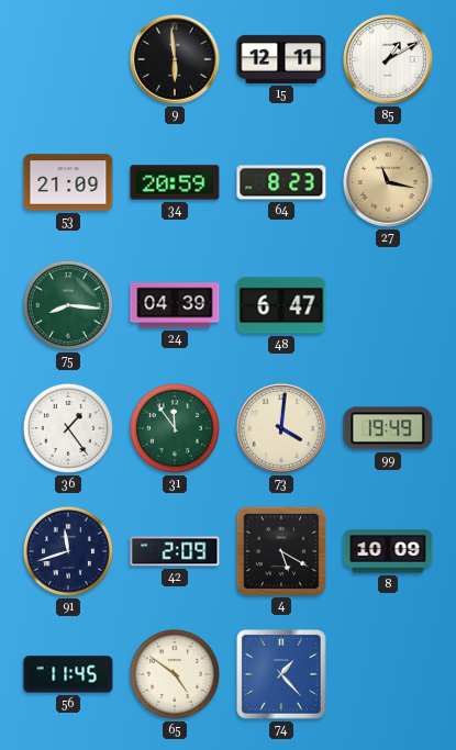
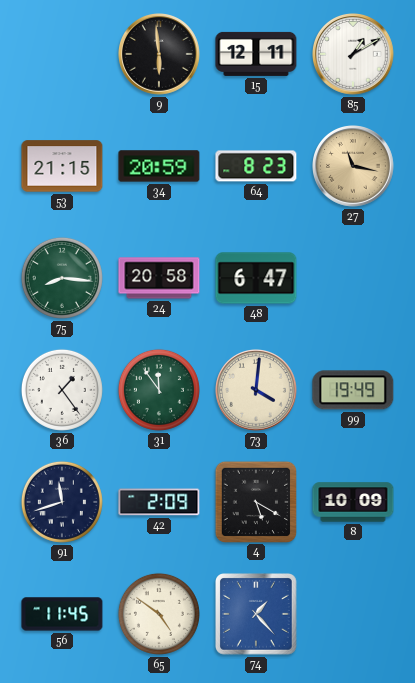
53: 21:09 -> 21:15
24: 04:39 -> 20:58
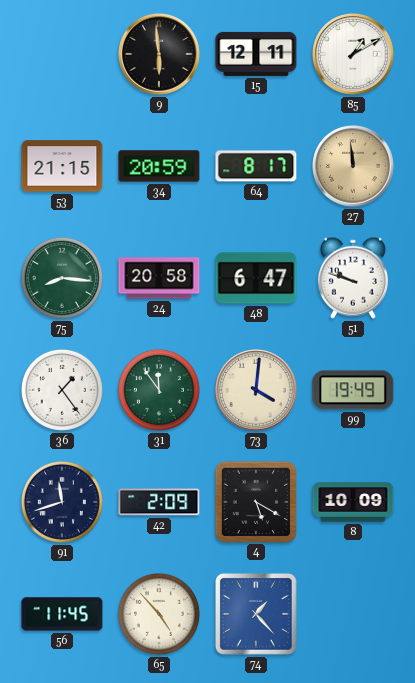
64: 8:23 -> 8:17
27: 11:17 -> 11:59
51: none -> 9:48
65: 4:51 -> 4:53
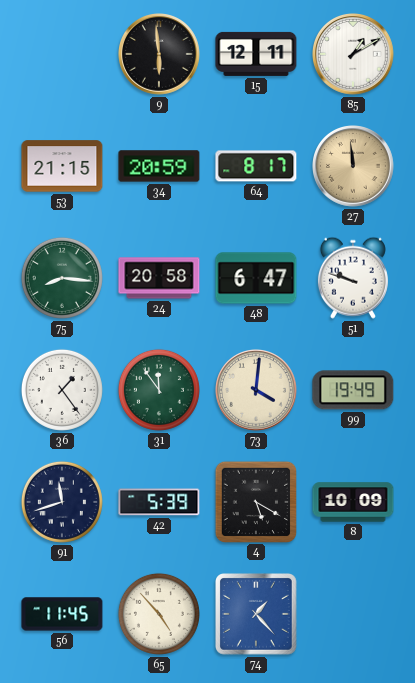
42: 2:09 -> 5:39
